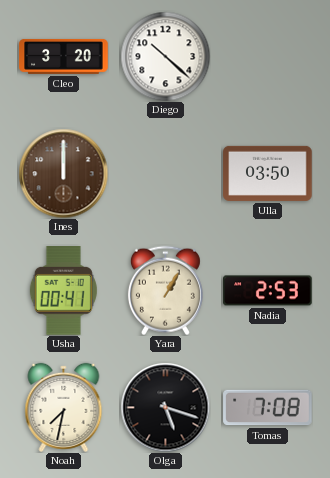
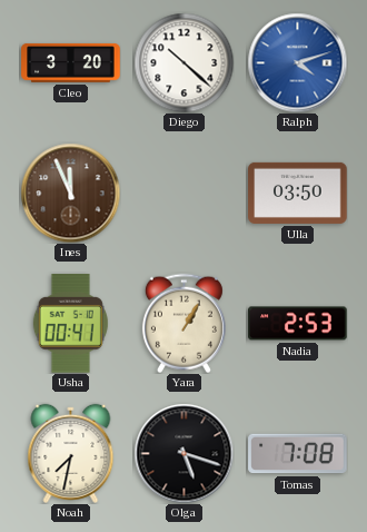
Ralph: none -> 4:12
Ines: 12:00 -> 11:56
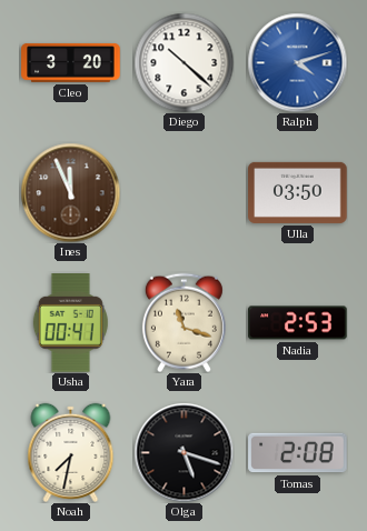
Yara: 1:05 -> 11:18
Tomas: 7:08 -> 2:08
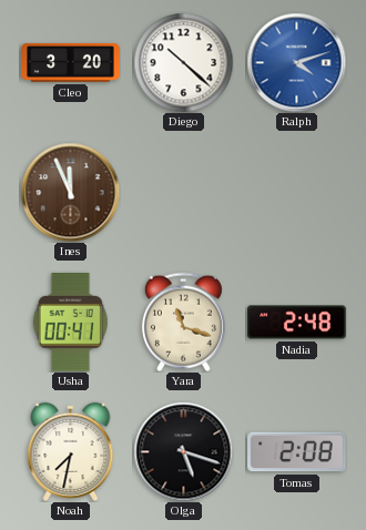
Ulla: 03:50 -> none
Nadia: 2:53 -> 2:48
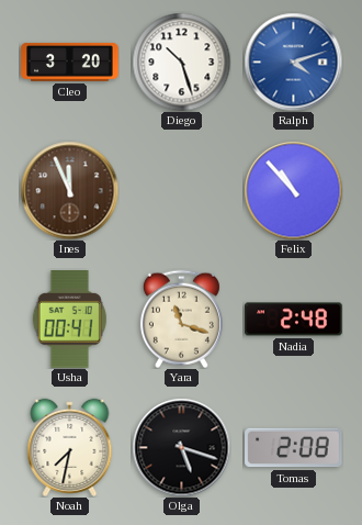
Diego: 10:22 -> 10:27
Felix: none -> 10:53
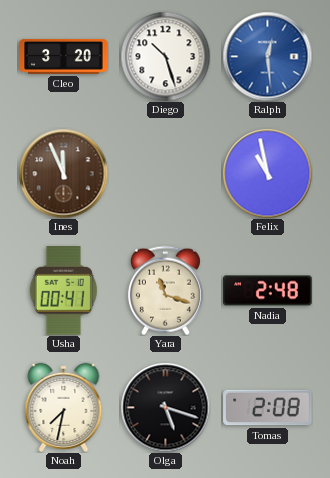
Ralph: 4:12 -> 12:29
Felix: 10:53 -> 10:58
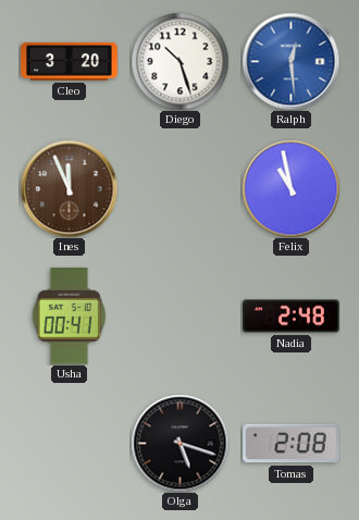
Yara: 11:18 -> none
Noah: 7:32 -> none
